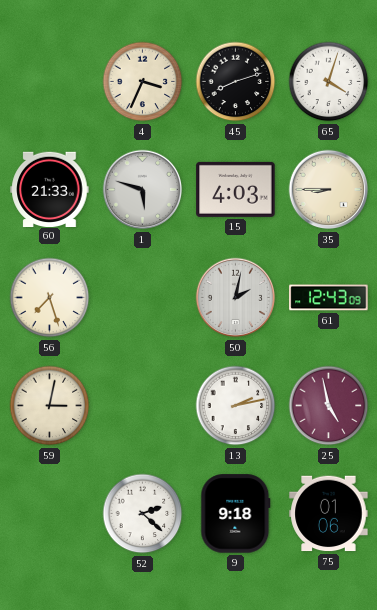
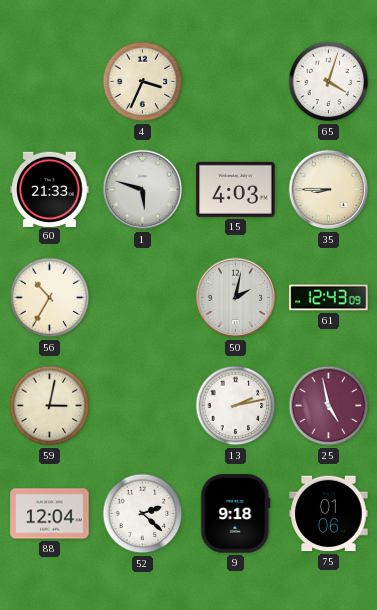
45: 8:12 -> none
56: 7:27 -> 10:35
88: none -> 12:04
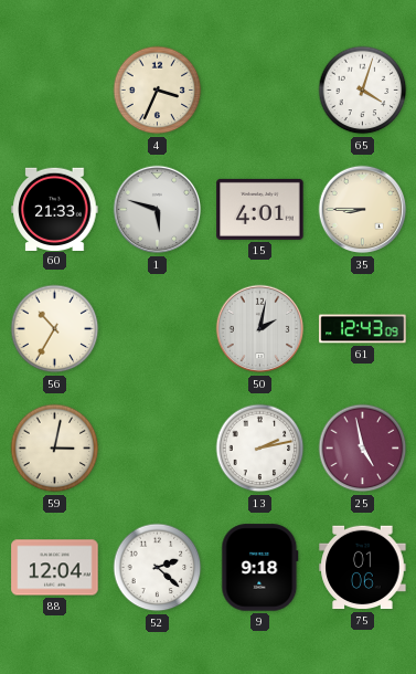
15: 4:03 -> 4:01
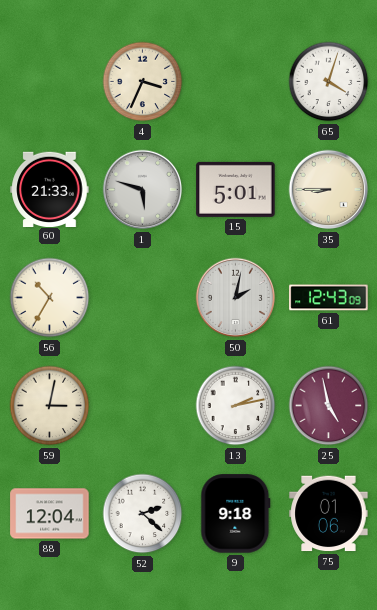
15: 4:01 -> 5:01
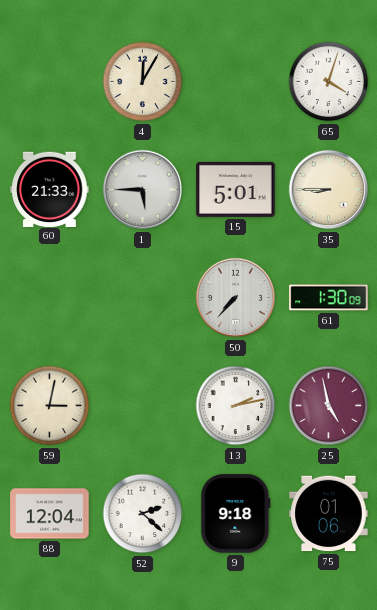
4: 3:34 -> 12:05
1: 5:48 -> 5:45
56: 10:35 -> none
50: 2:02 -> 7:37
61: 12:43 -> 1:30
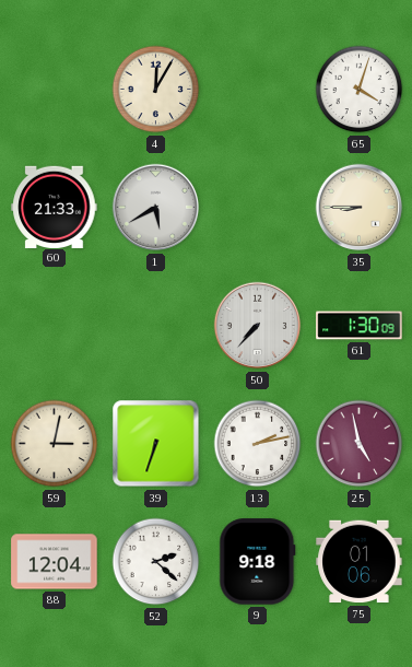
1: 5:45 -> 5:40
15: 5:01 -> none
39: none -> 6:33
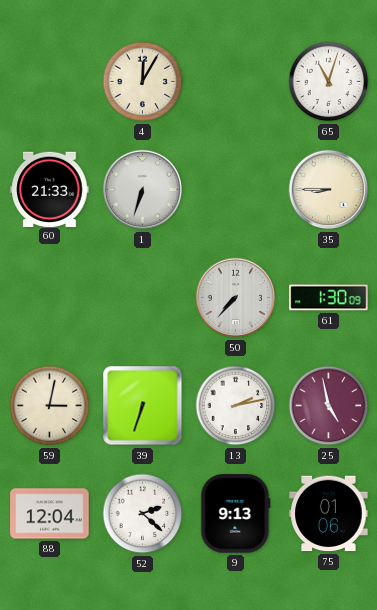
65: 4:03 -> 11:03
1: 5:40 -> 6:33
9: 9:18 -> 9:13
